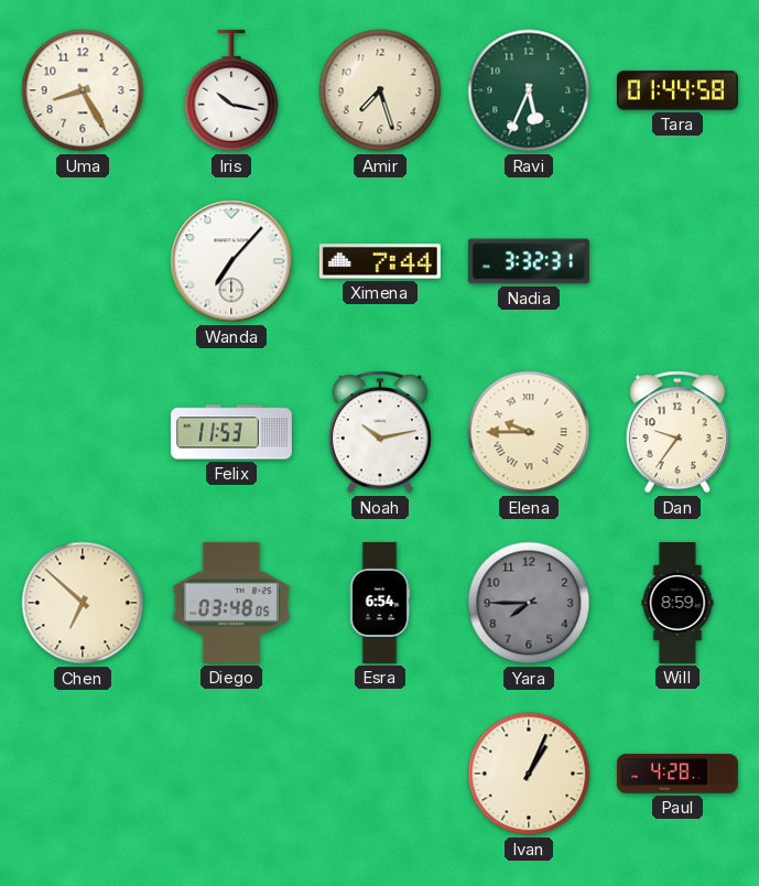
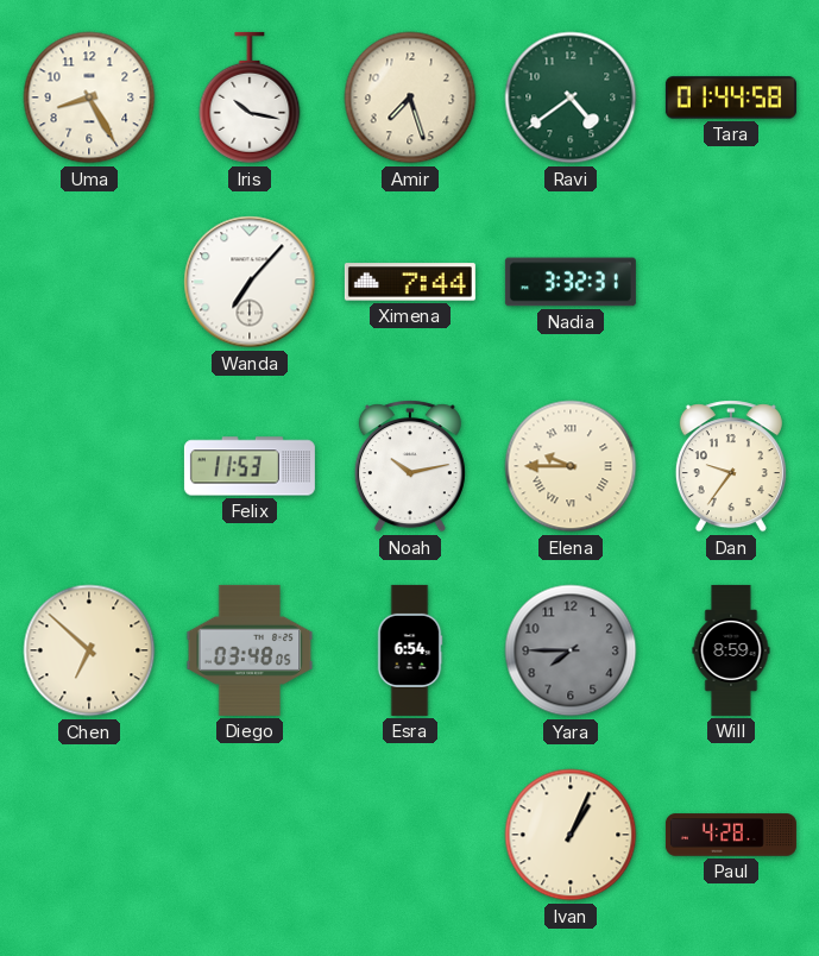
Ravi: 5:34 -> 4:39
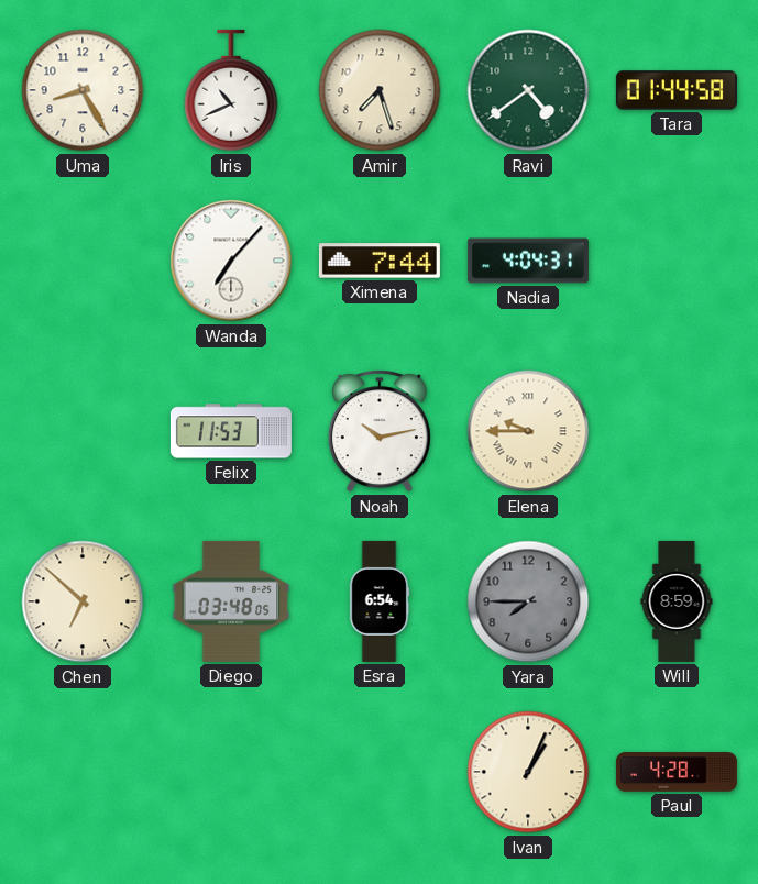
Iris: 10:17 -> 10:41
Nadia: 3:32 -> 4:04
Dan: 9:36 -> none
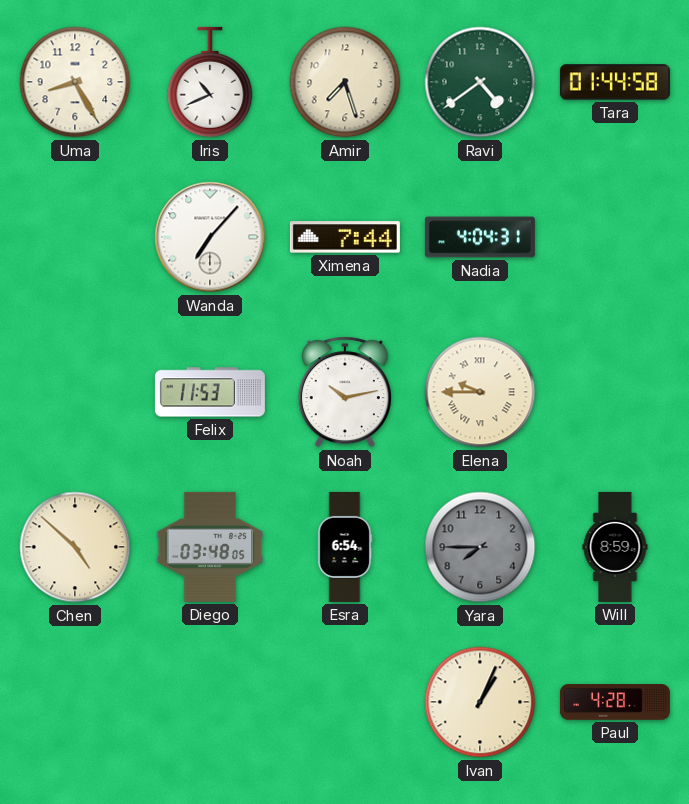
Chen: 6:52 -> 4:52
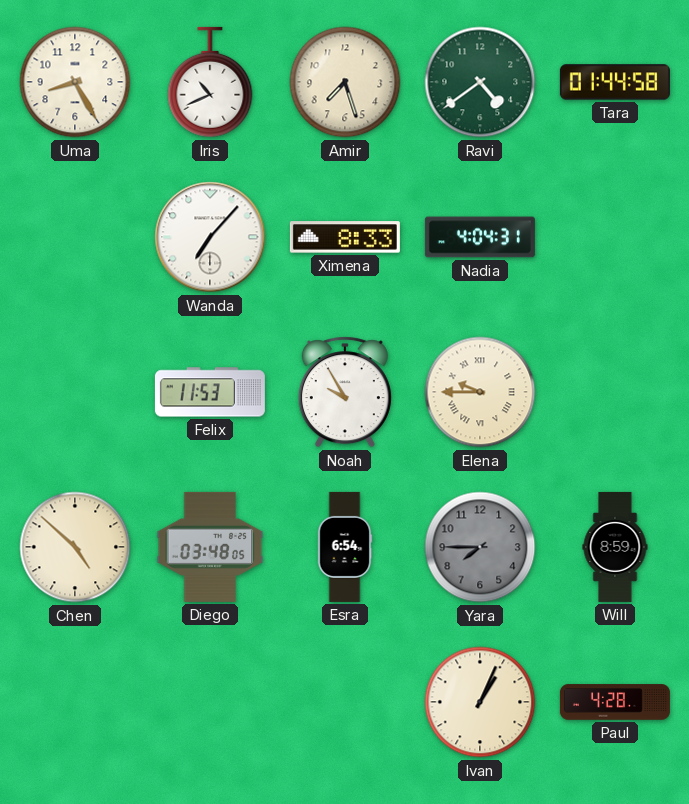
Ximena: 7:44 -> 8:33
Noah: 10:13 -> 9:55
